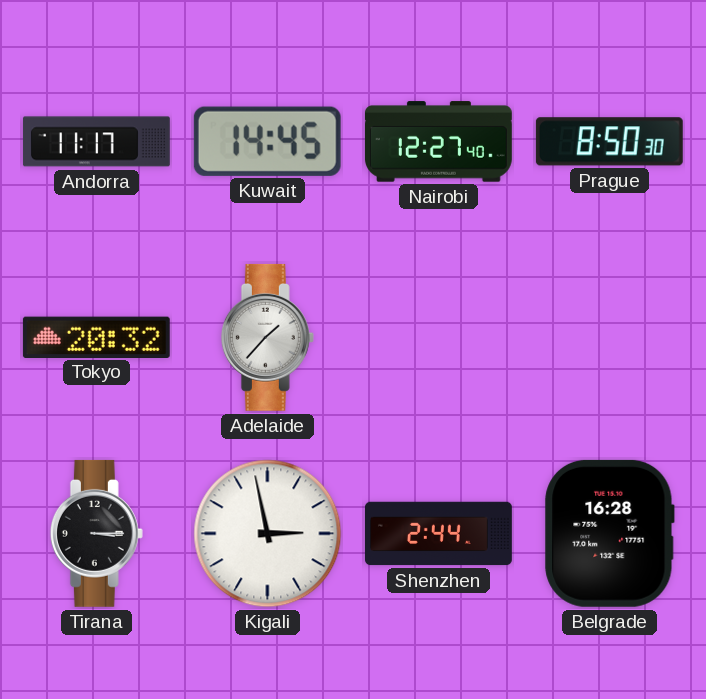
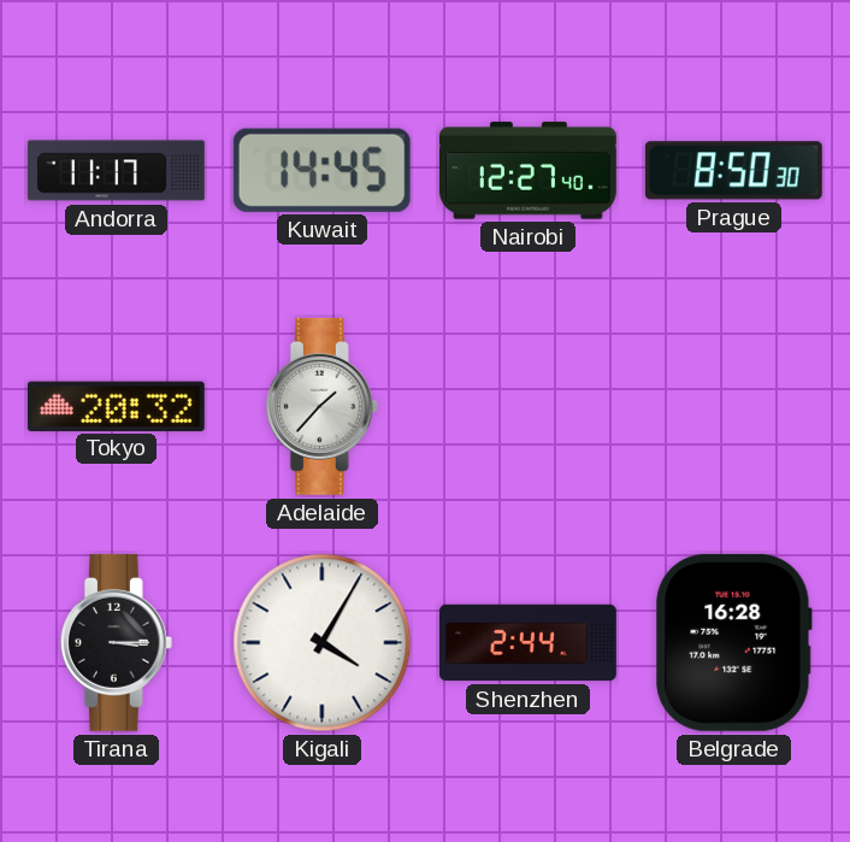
Kigali: 2:58 -> 4:05
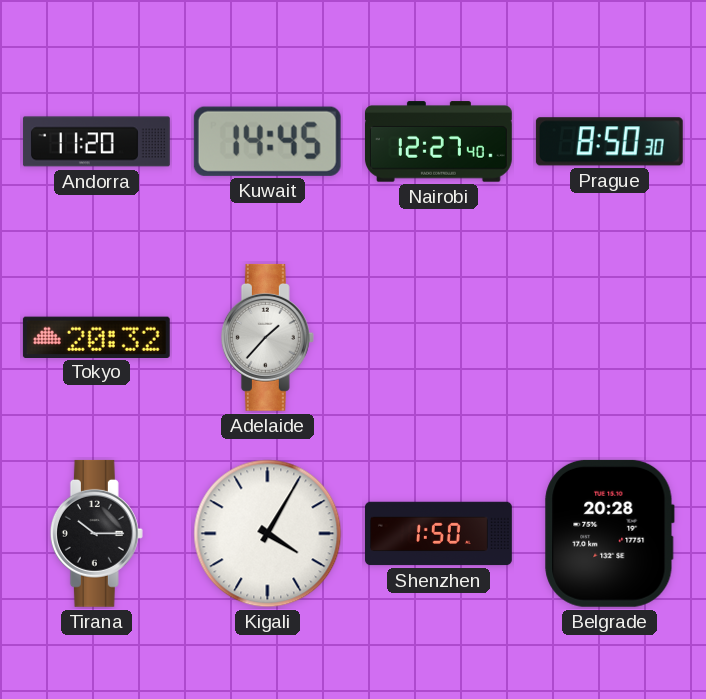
Andorra: 11:17 -> 11:20
Tirana: 3:15 -> 10:15
Shenzhen: 2:44 -> 1:50
Belgrade: 16:28 -> 20:28
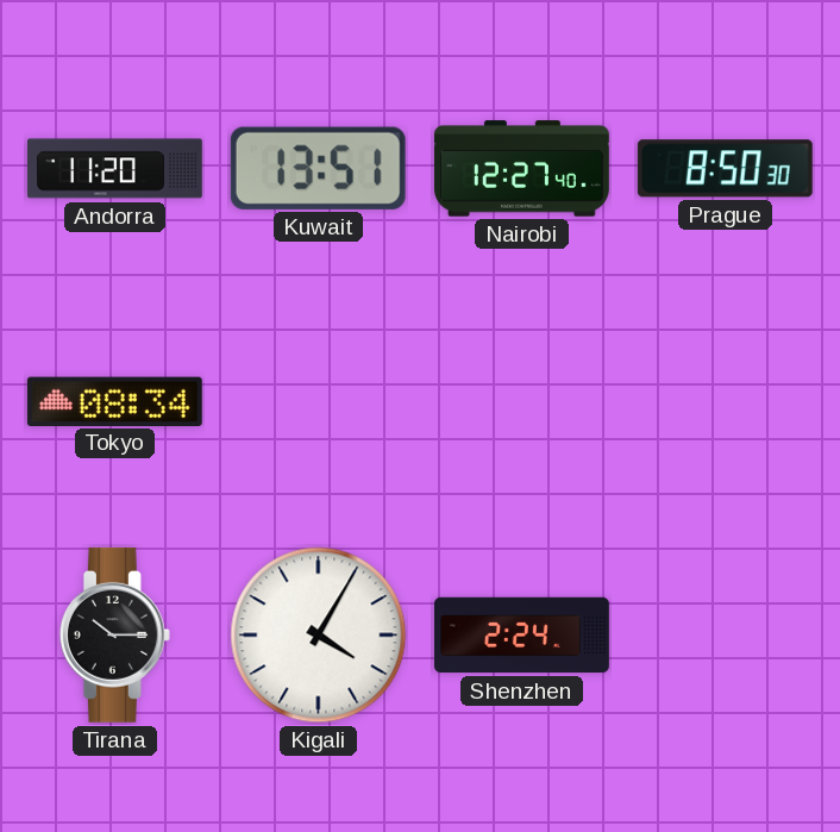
Kuwait: 14:45 -> 13:51
Tokyo: 20:32 -> 08:34
Adelaide: 1:37 -> none
Shenzhen: 1:50 -> 2:24
Belgrade: 20:28 -> none
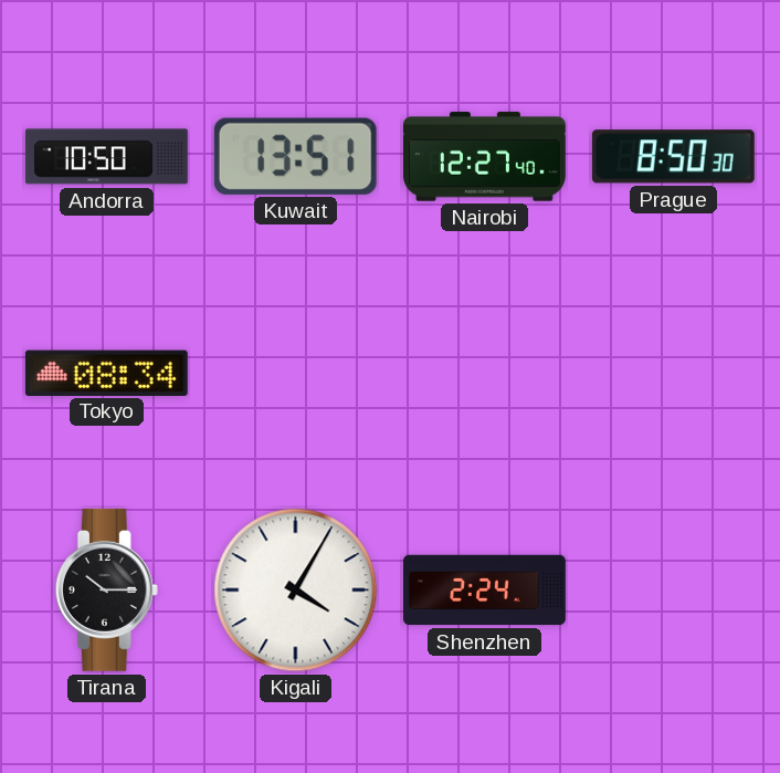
Andorra: 11:20 -> 10:50
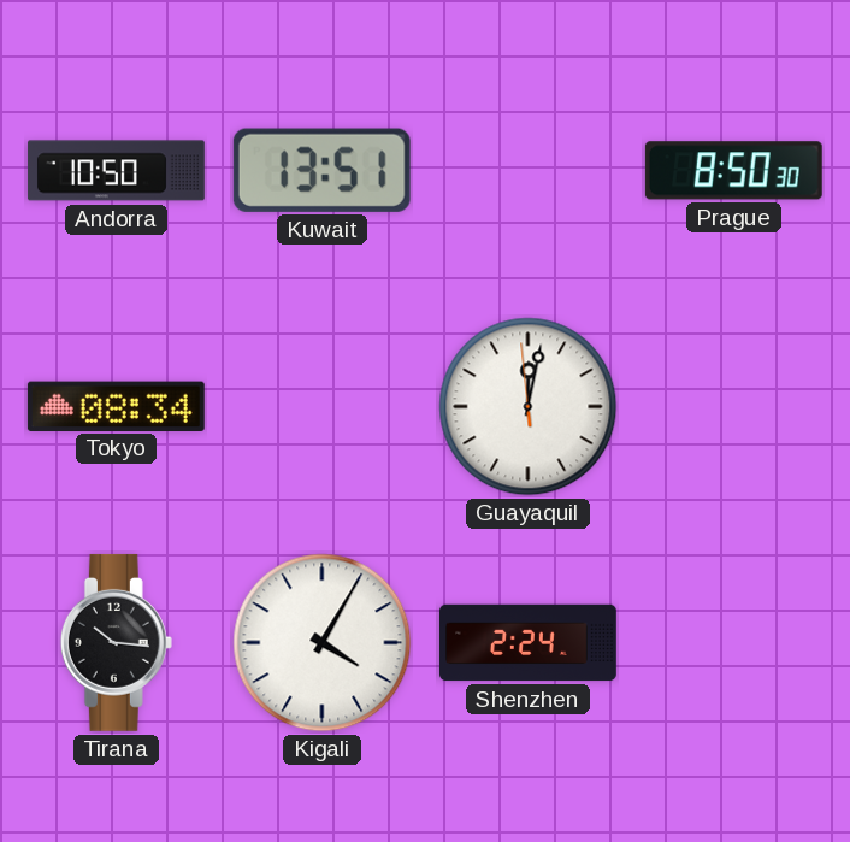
Nairobi: 12:27 -> none
Guayaquil: none -> 12:01
Tirana: 10:15 -> 10:16
